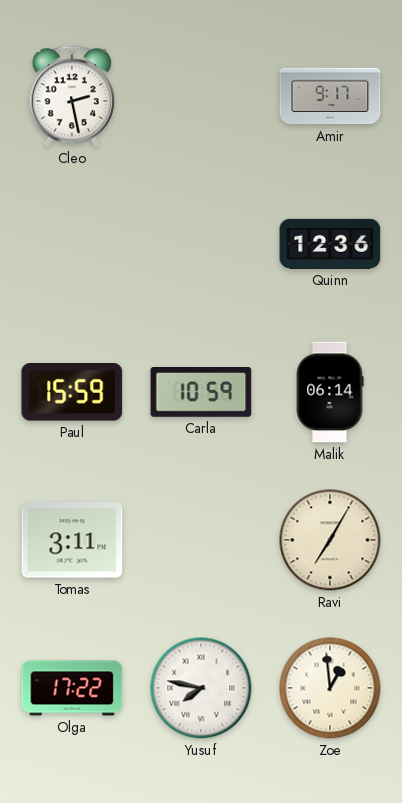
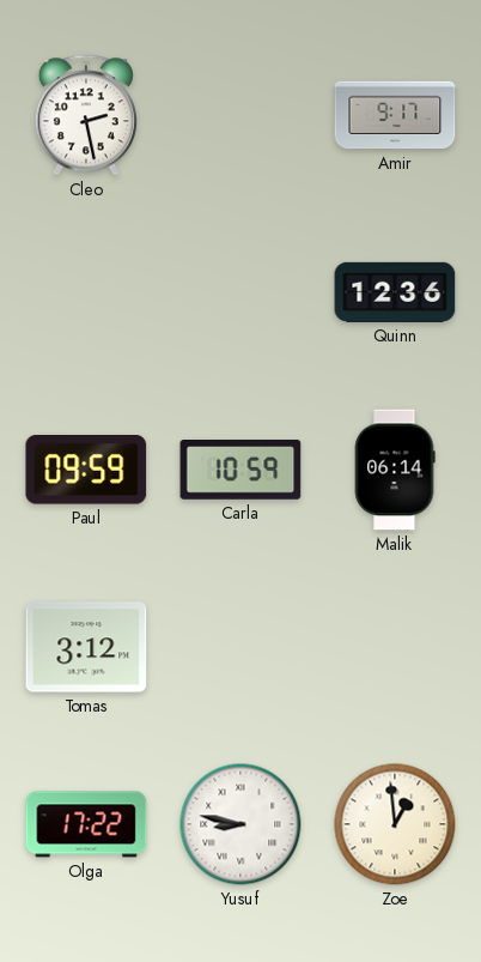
Paul: 15:59 -> 09:59
Tomas: 3:11 -> 3:12
Ravi: 7:05 -> none
Yusuf: 7:47 -> 8:47
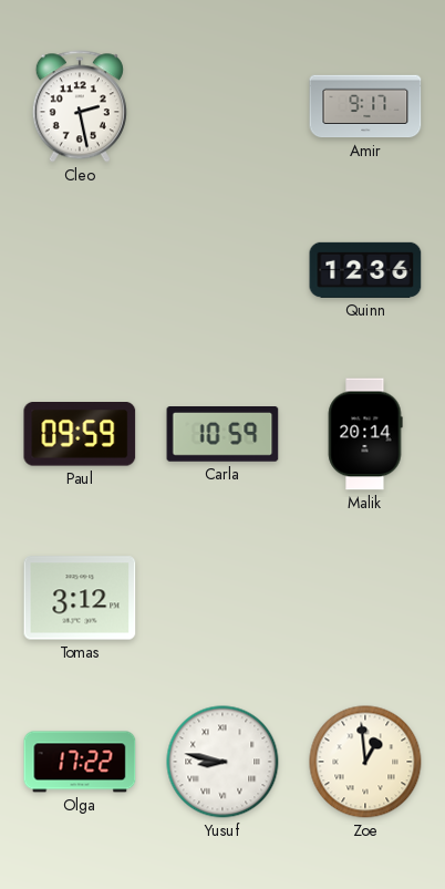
Malik: 06:14 -> 20:14
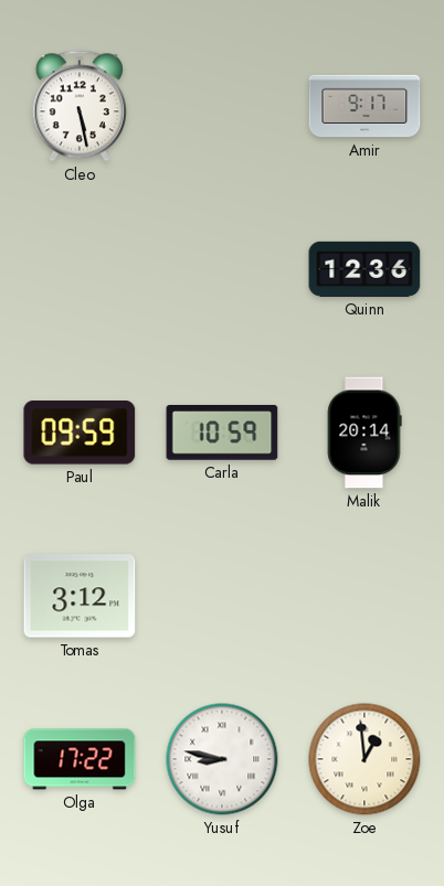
Cleo: 2:28 -> 5:28
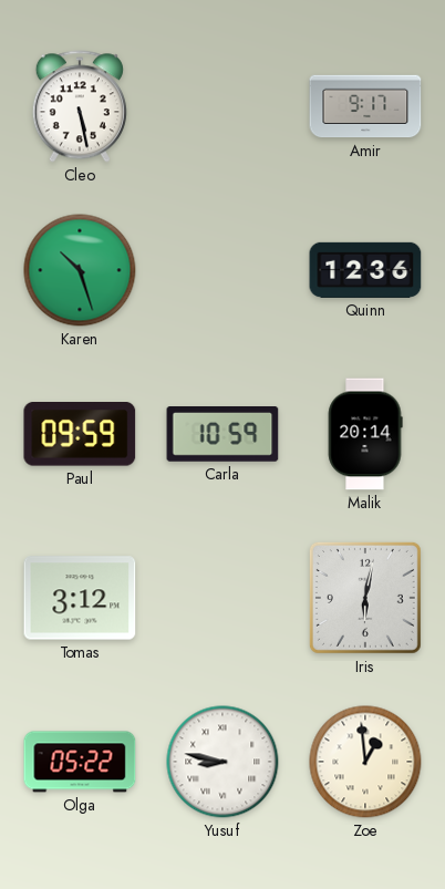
Karen: none -> 10:27
Iris: none -> 6:02
Olga: 17:22 -> 05:22
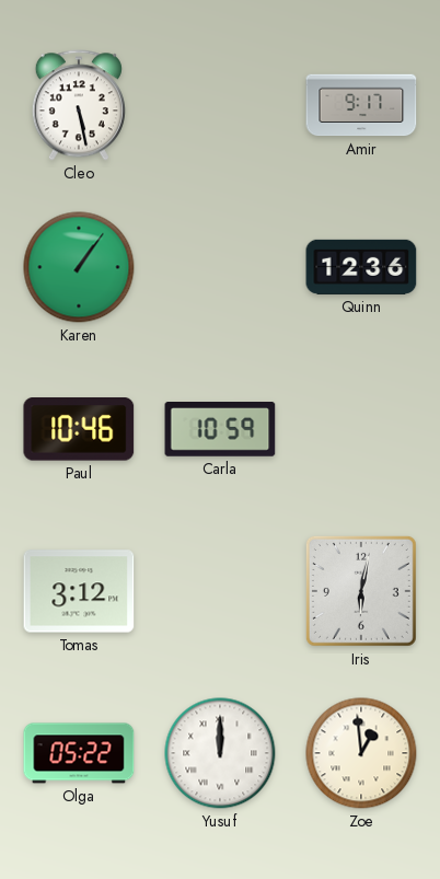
Karen: 10:27 -> 1:06
Paul: 09:59 -> 10:46
Malik: 20:14 -> none
Yusuf: 8:47 -> 12:00
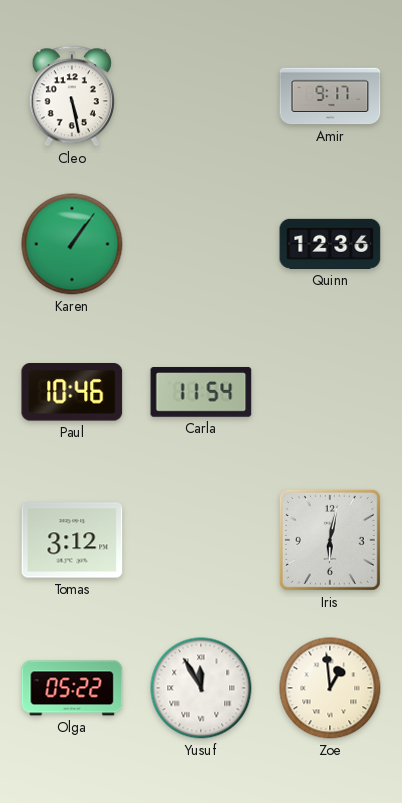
Carla: 10:59 -> 11:54
Yusuf: 12:00 -> 11:55
